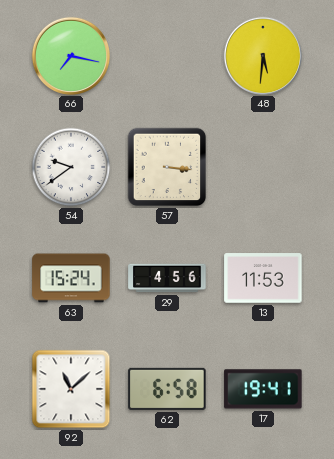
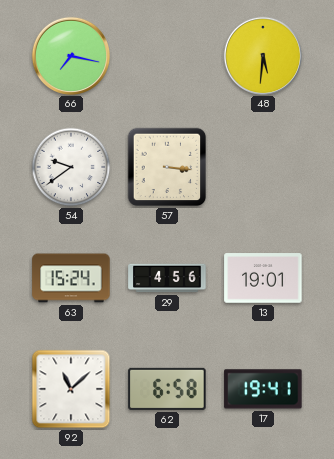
13: 11:53 -> 19:01
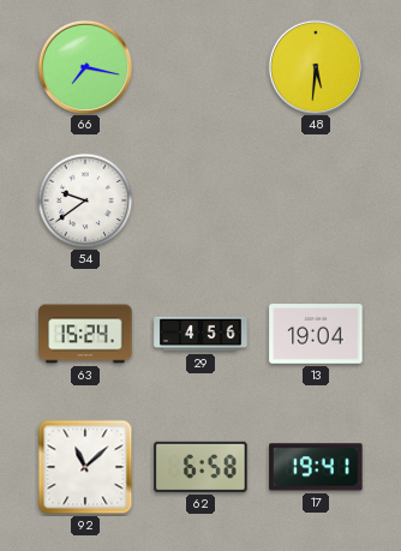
57: 3:16 -> none
13: 19:01 -> 19:04
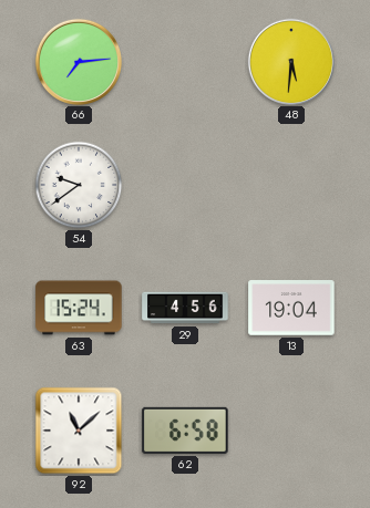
66: 7:17 -> 7:14
17: 19:41 -> none
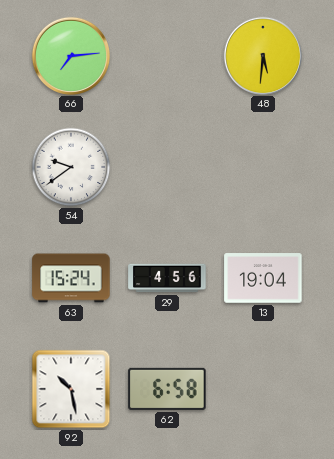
92: 11:08 -> 10:28
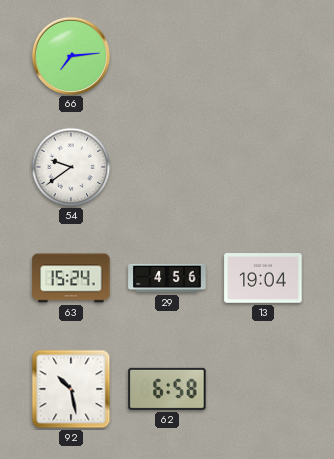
48: 5:31 -> none
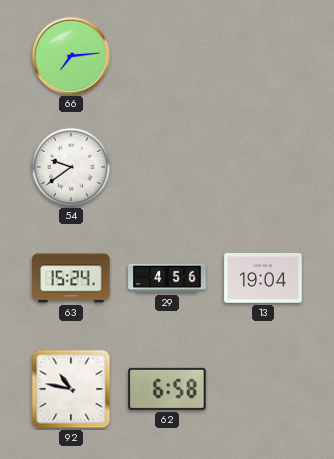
92: 10:28 -> 10:47
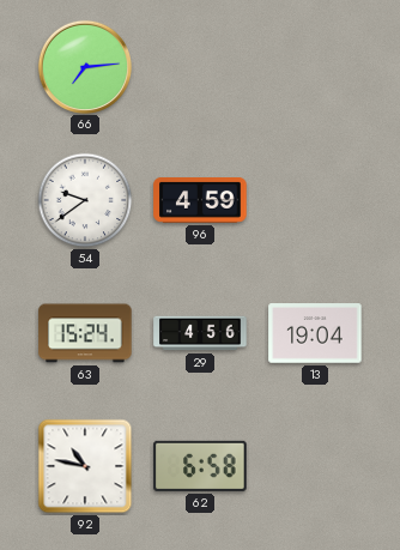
96: none -> 4:59
